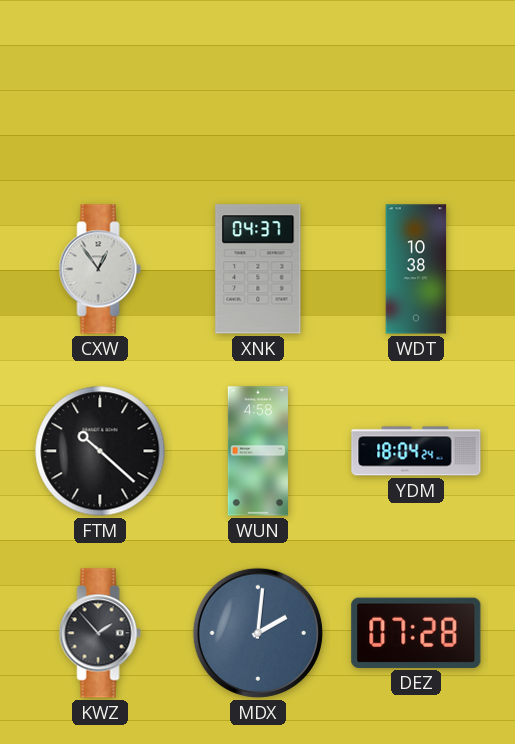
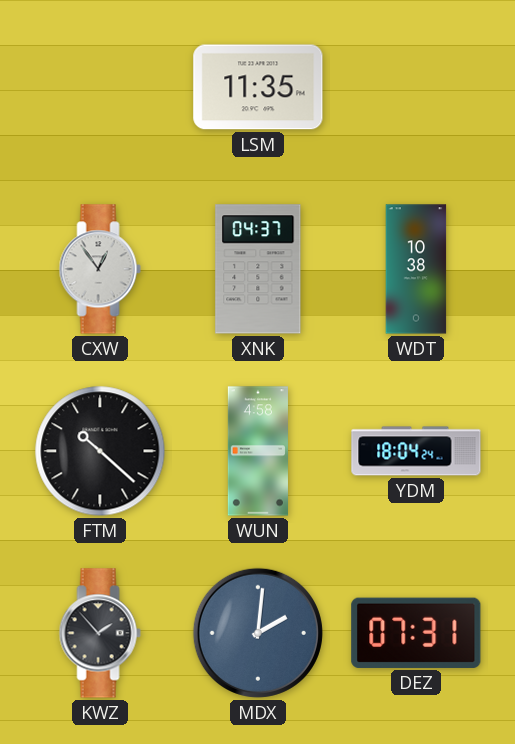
LSM: none -> 11:35
DEZ: 07:28 -> 07:31
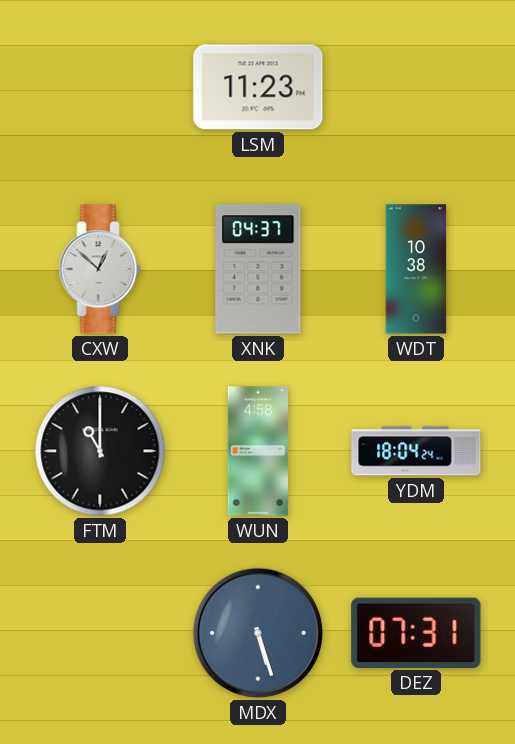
LSM: 11:35 -> 11:23
CXW: 12:54 -> 12:52
FTM: 10:22 -> 11:00
KWZ: 1:53 -> none
MDX: 2:01 -> 5:27
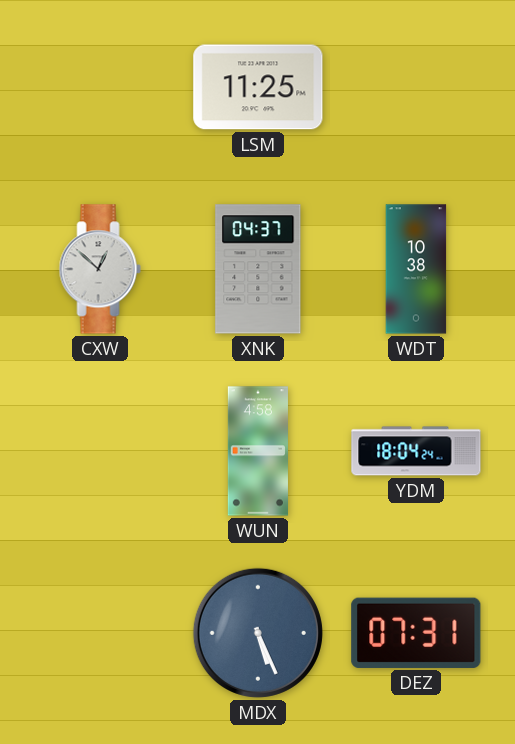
LSM: 11:23 -> 11:25
FTM: 11:00 -> none
MDX: 5:27 -> 5:26
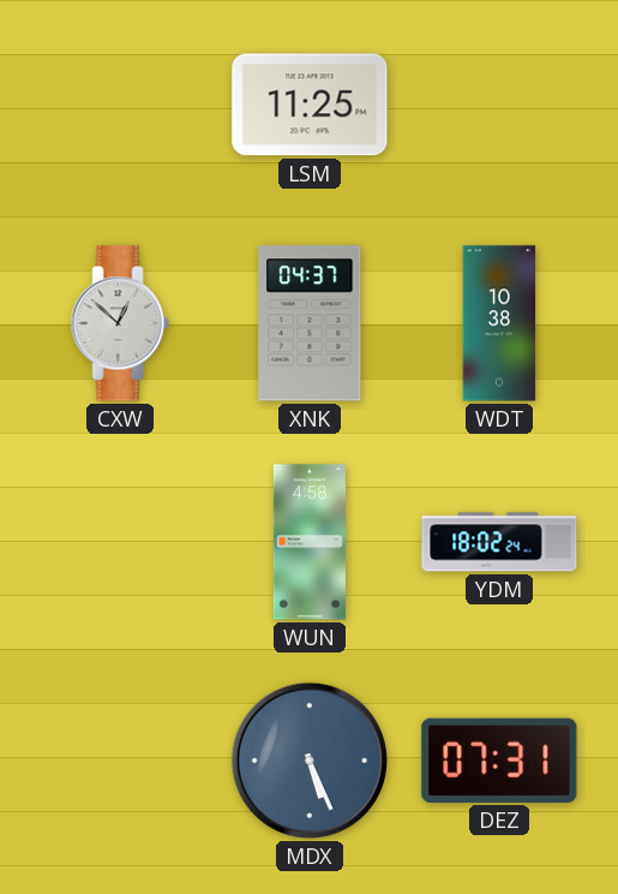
YDM: 18:04 -> 18:02
